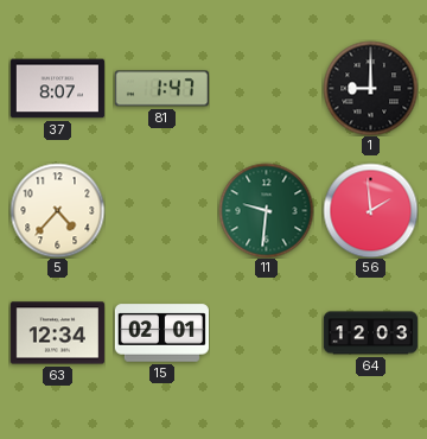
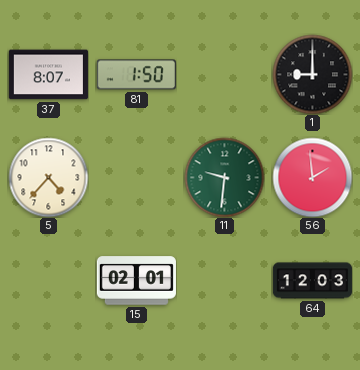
81: 1:47 -> 1:50
63: 12:34 -> none
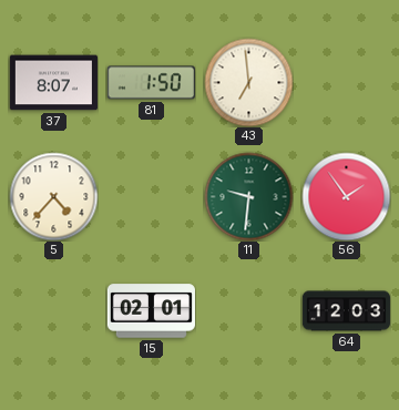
43: none -> 6:59
1: 9:00 -> none
56: 1:59 -> 1:54
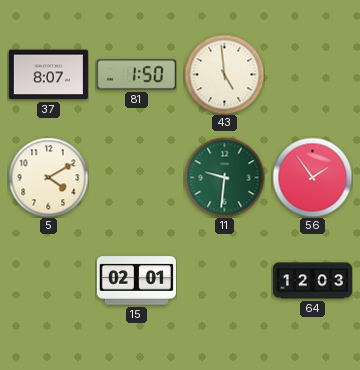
43: 6:59 -> 4:59
5: 4:37 -> 4:10
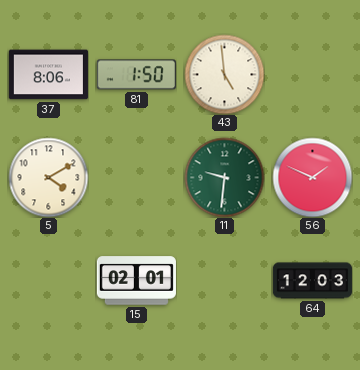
37: 8:07 -> 8:06
56: 1:54 -> 1:49
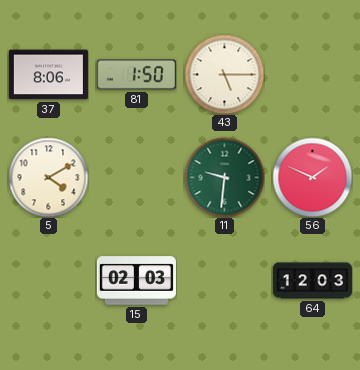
43: 4:59 -> 5:15
15: 02:01 -> 02:03
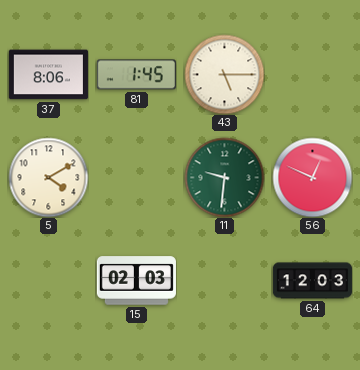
81: 1:50 -> 1:45
56: 1:49 -> 12:49
